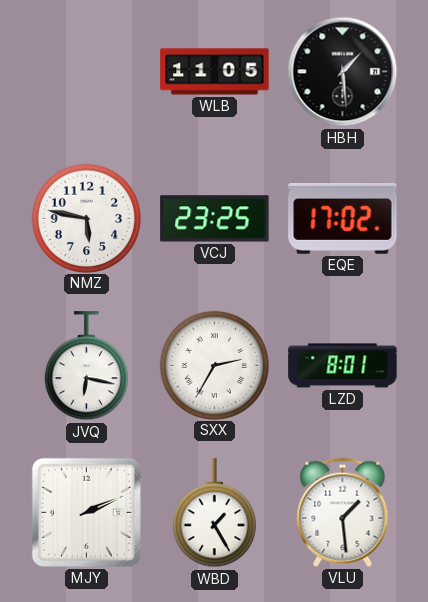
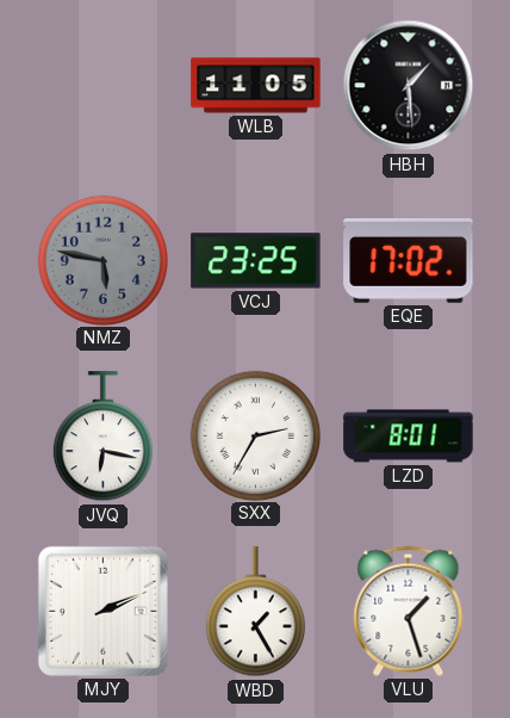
NMZ dial: white -> grey
VLU: 1:29 -> 1:27
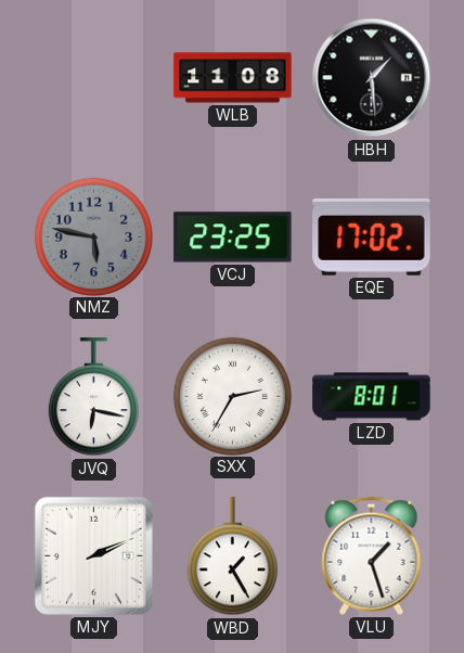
WLB: 11:05 -> 11:08
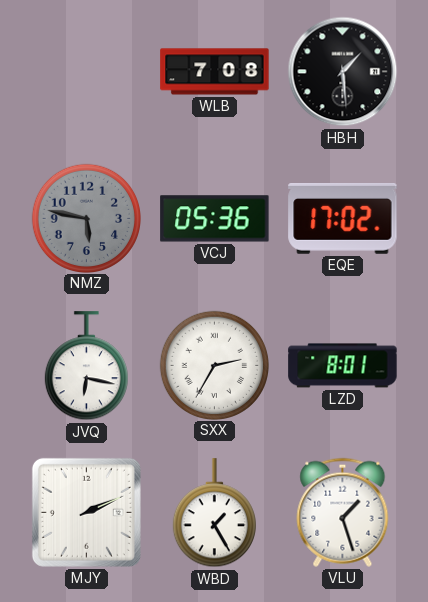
WLB: 11:08 -> 7:08
VCJ: 23:25 -> 05:36
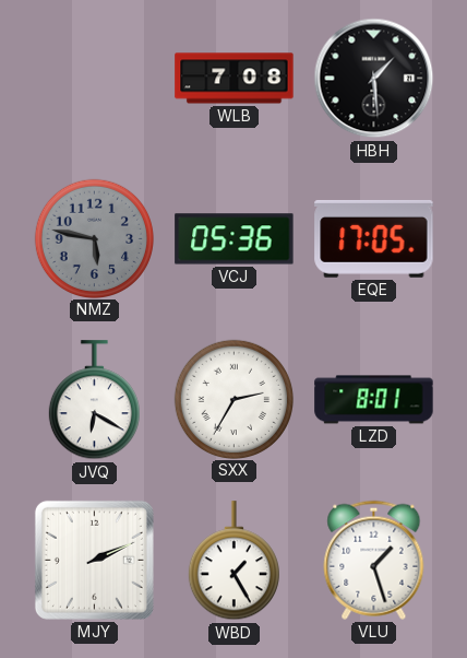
EQE: 17:02 -> 17:05
JVQ: 6:17 -> 6:20
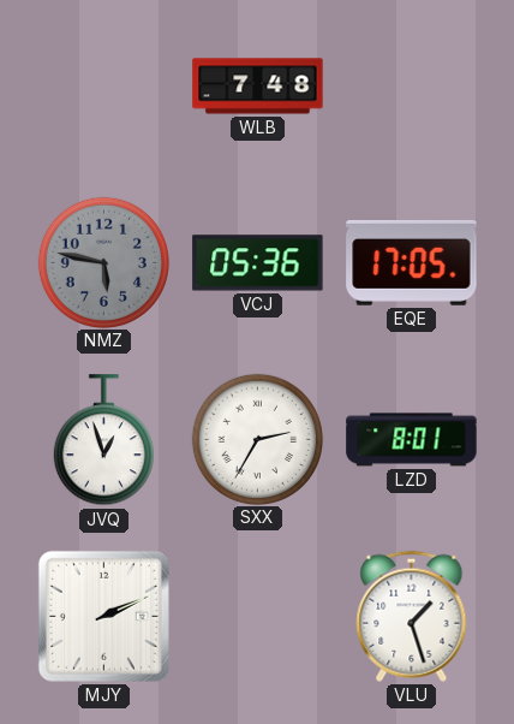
WLB: 7:08 -> 7:48
HBH: 1:29 -> none
JVQ: 6:20 -> 12:57
WBD: 1:25 -> none
